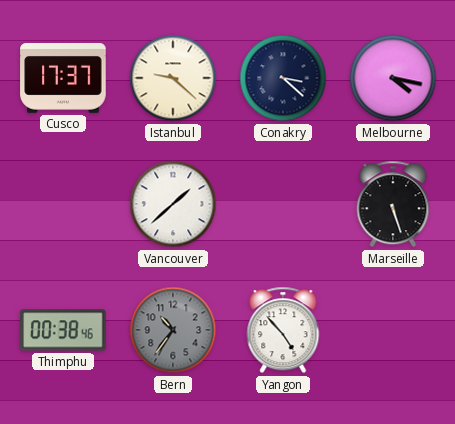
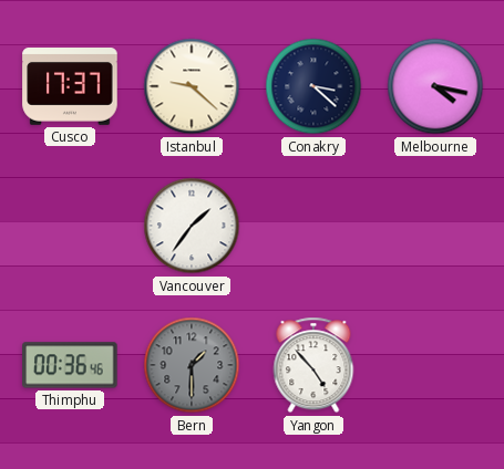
Vancouver: 1:38 -> 1:36
Marseille: 5:27 -> none
Thimphu: 00:38 -> 00:36
Bern: 10:36 -> 1:30
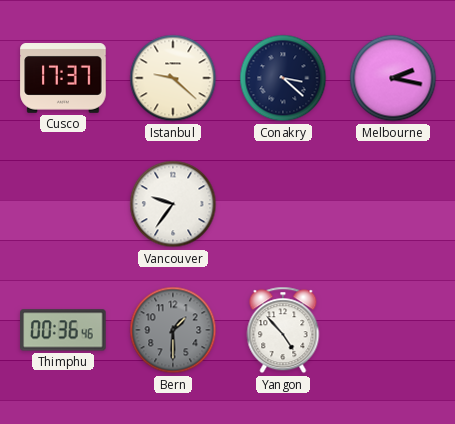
Melbourne: 4:17 -> 2:17
Vancouver: 1:36 -> 9:36
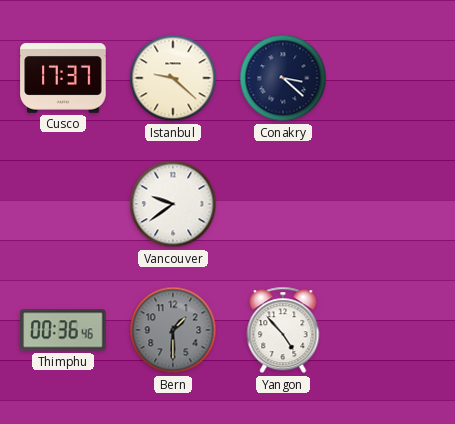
Melbourne: 2:17 -> none
Vancouver: 9:36 -> 9:39
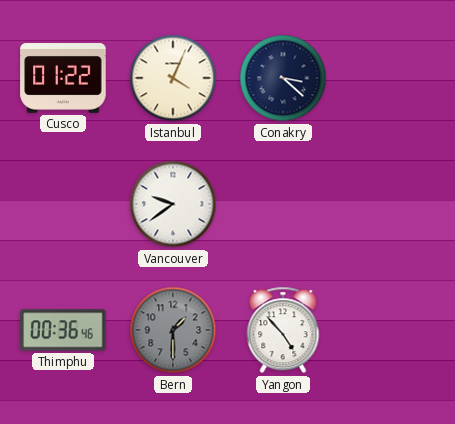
Cusco: 17:37 -> 01:22
Istanbul: 9:22 -> 4:04
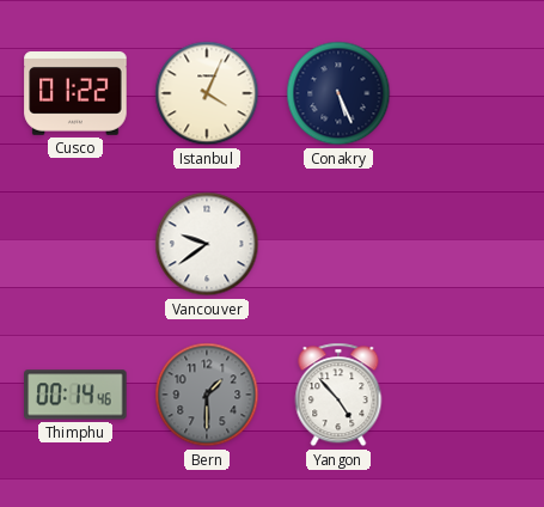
Conakry: 3:22 -> 5:26
Thimphu: 00:36 -> 00:14
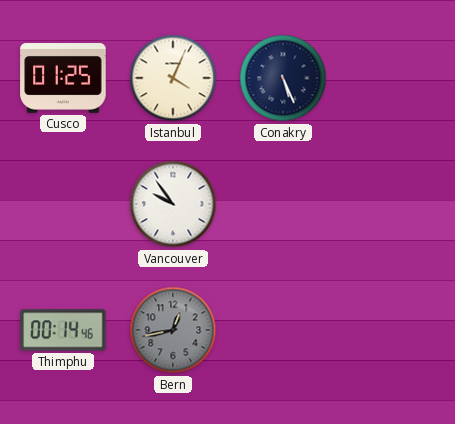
Cusco: 01:22 -> 01:25
Vancouver: 9:39 -> 9:54
Bern: 1:30 -> 12:43
Yangon: 4:53 -> none
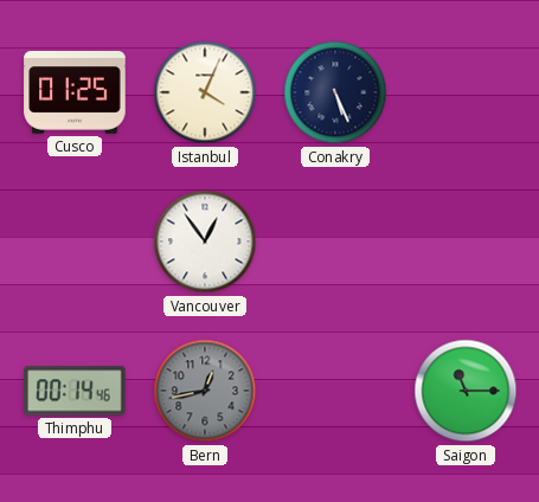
Vancouver: 9:54 -> 12:54
Saigon: none -> 11:15
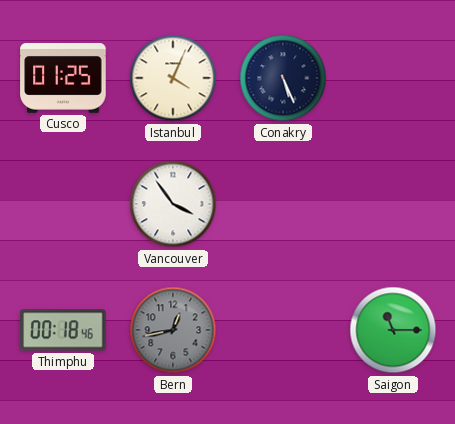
Vancouver: 12:54 -> 3:54
Thimphu: 00:14 -> 00:18
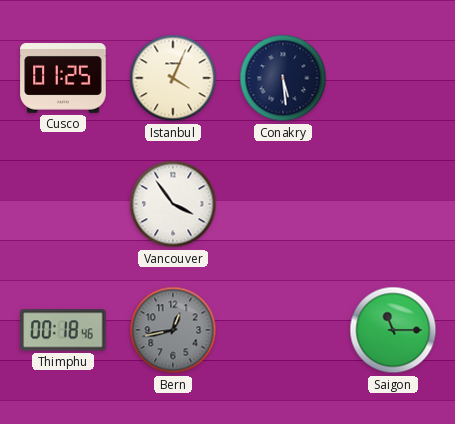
Conakry: 5:26 -> 5:29
